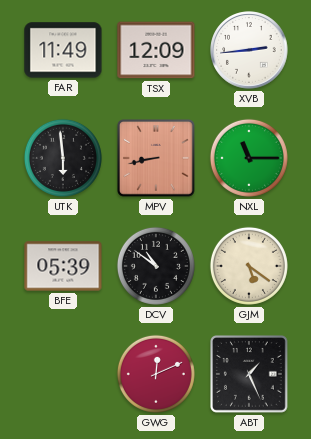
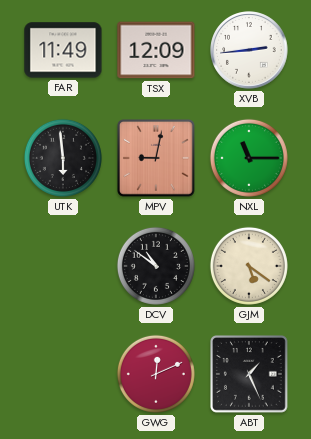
MPV: 8:43 -> 9:02
BFE: 05:39 -> none
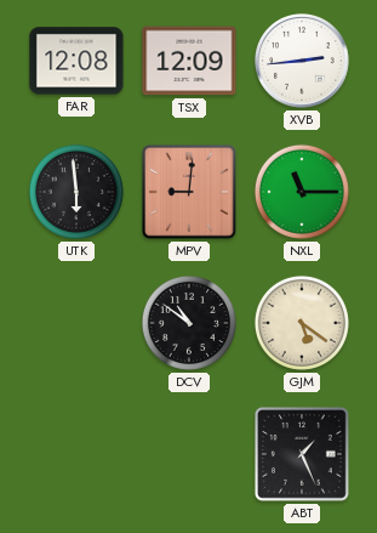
FAR: 11:49 -> 12:08
MPV: 9:02 -> 9:01
GWG: 12:11 -> none
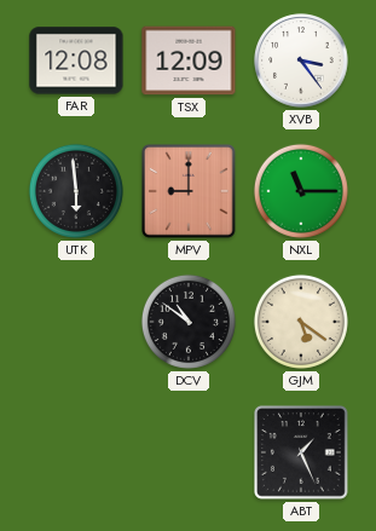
XVB: 2:44 -> 3:24
MPV: 9:01 -> 9:00
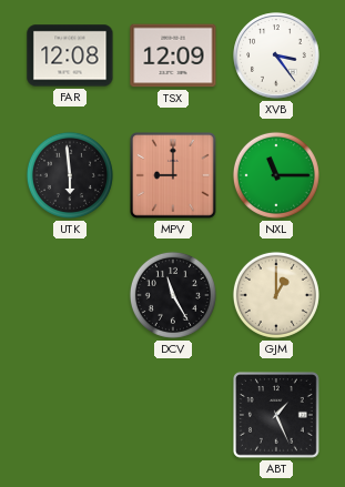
DCV: 10:51 -> 11:25
GJM: 5:21 -> 1:00
